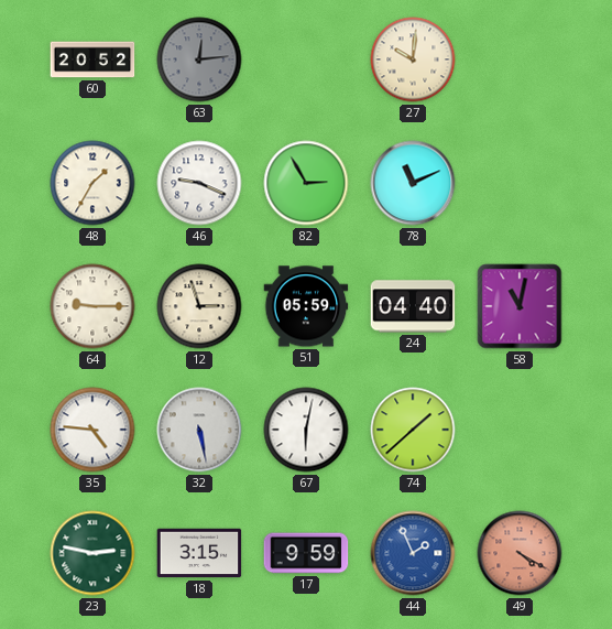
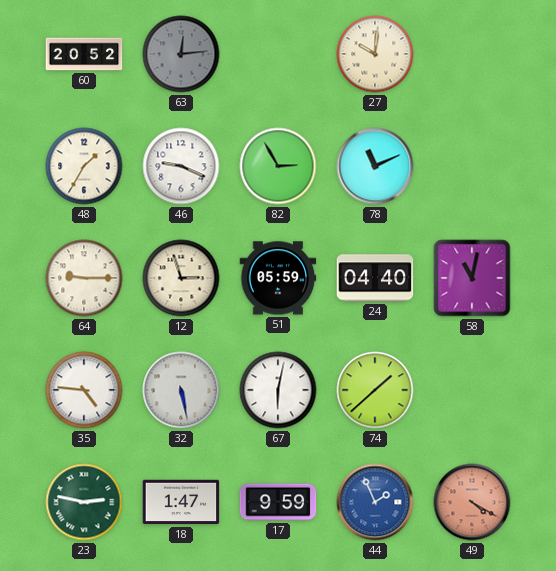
18: 3:15 -> 1:47
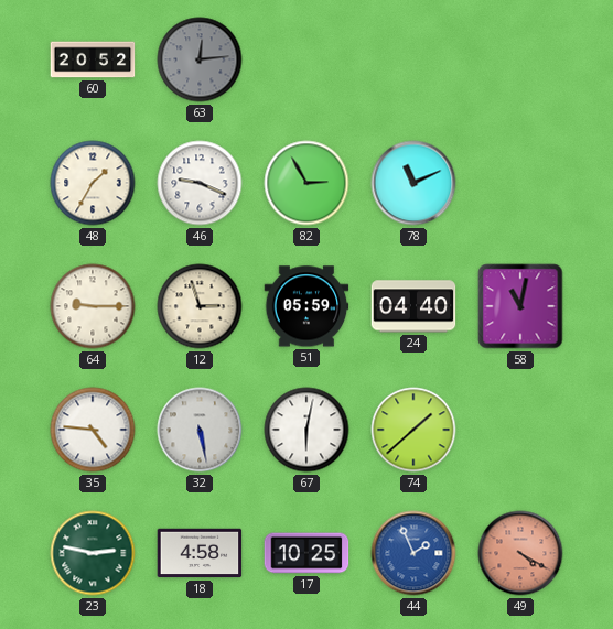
27: 10:01 -> none
18: 1:47 -> 4:58
17: 9:59 -> 10:25
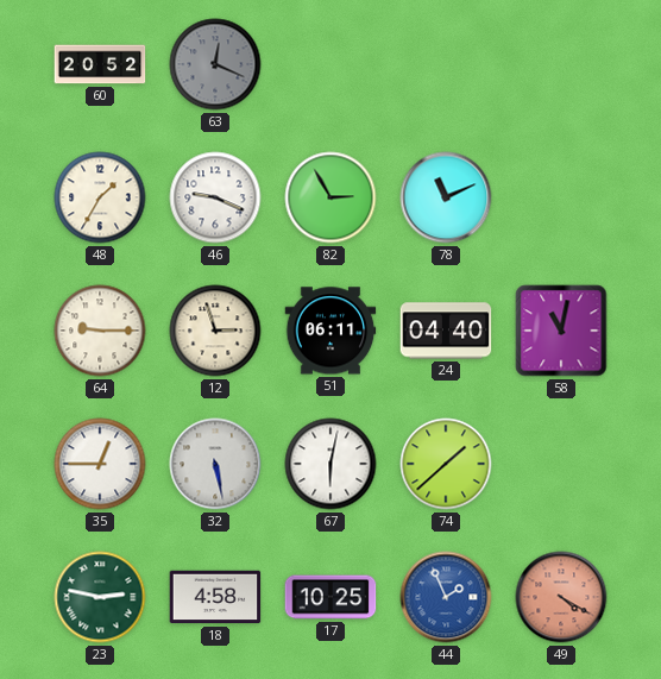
63: 12:14 -> 12:19
51: 05:59 -> 06:11
35: 4:46 -> 12:45
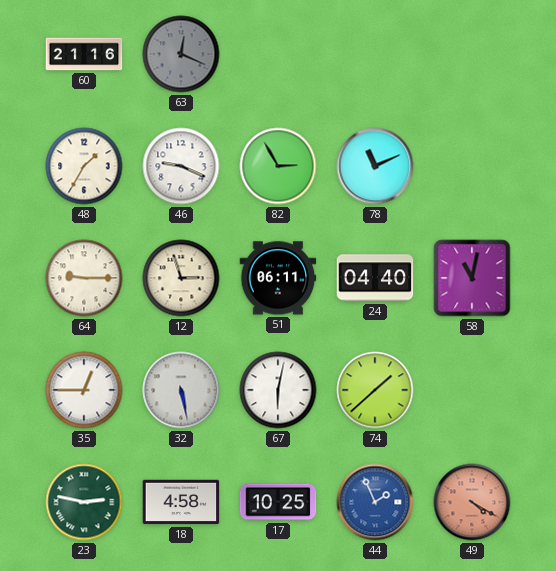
60: 20:52 -> 21:16
